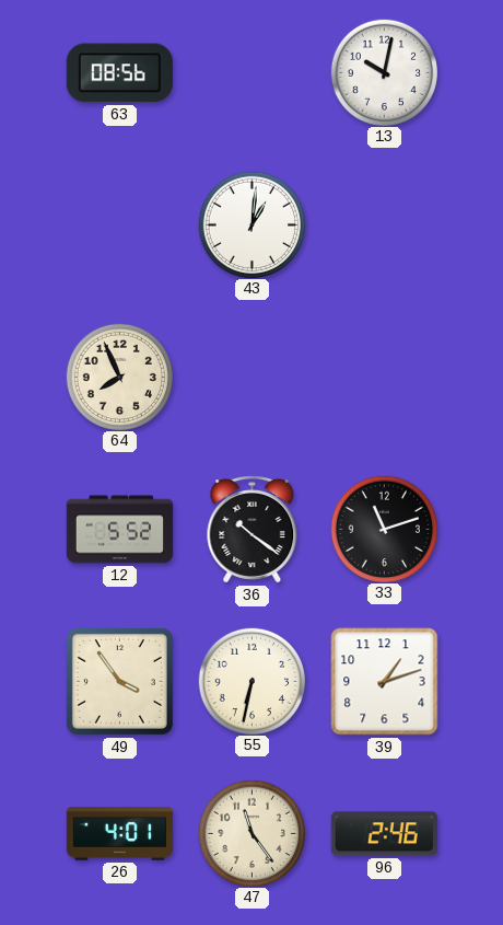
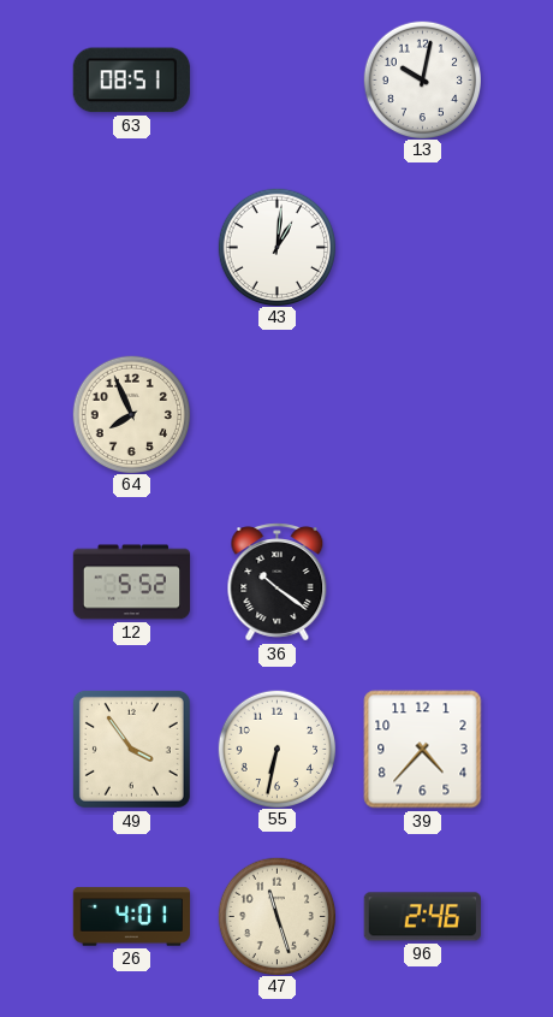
63: 08:56 -> 08:51
33: 11:12 -> none
39: 1:12 -> 4:37
47: 11:24 -> 11:27
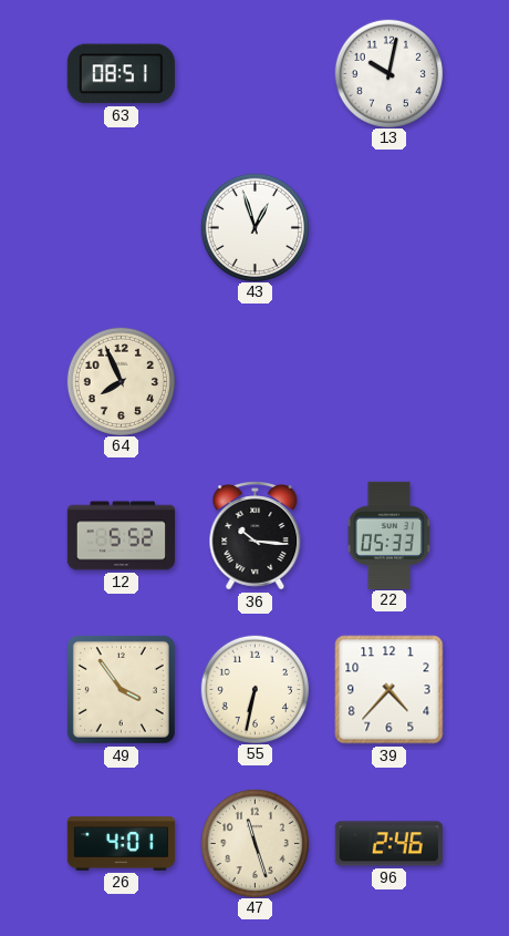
43: 1:01 -> 12:57
36: 10:21 -> 10:16
22: none -> 05:33
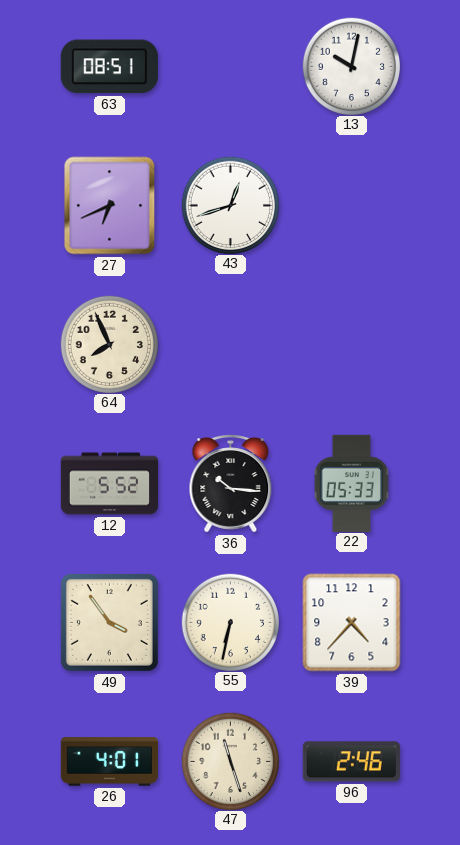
27: none -> 6:41
43: 12:57 -> 12:42
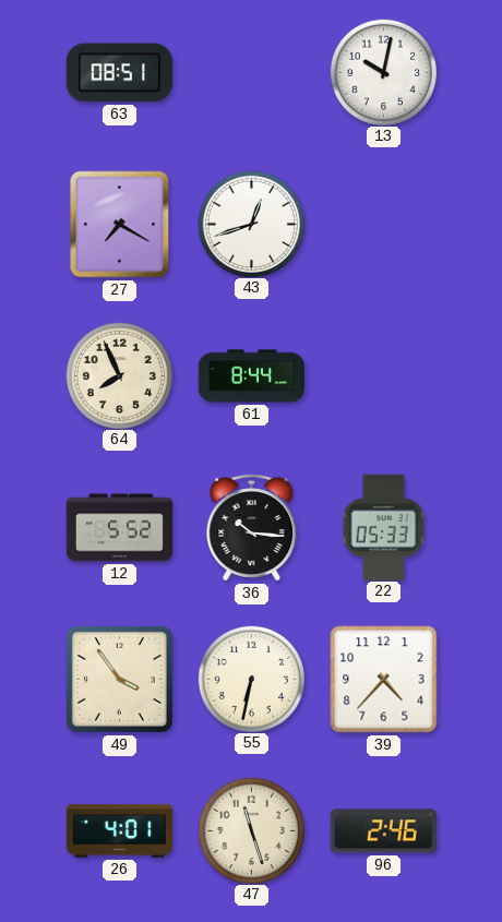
27: 6:41 -> 7:20
61: none -> 8:44
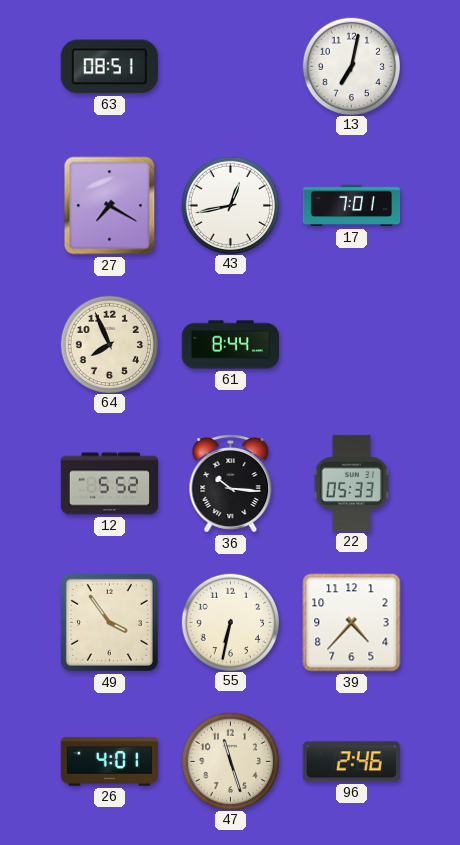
13: 10:02 -> 7:02
43: 12:42 -> 12:43
17: none -> 7:01
